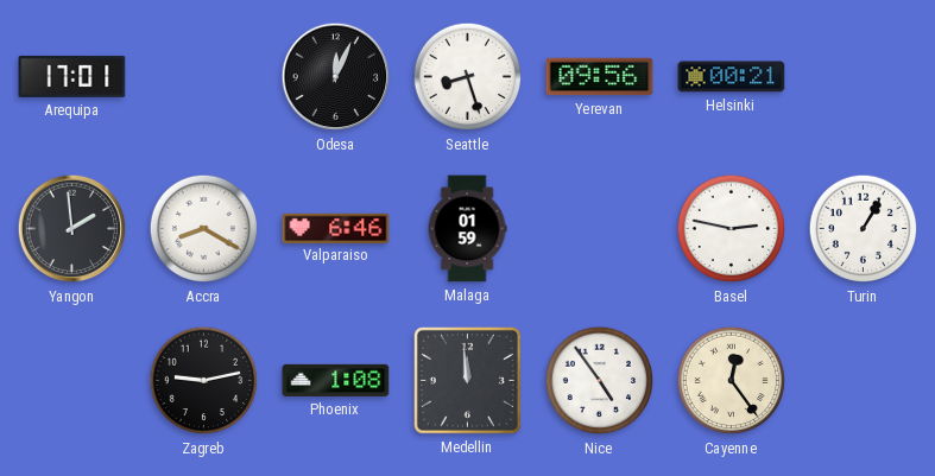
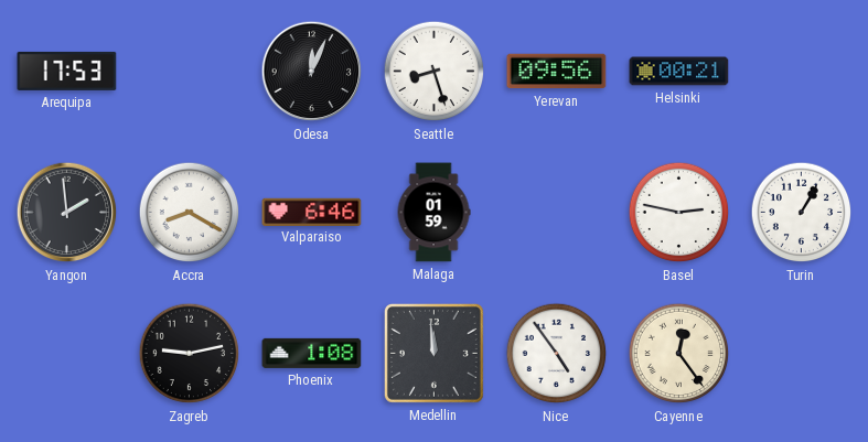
Arequipa: 17:01 -> 17:53
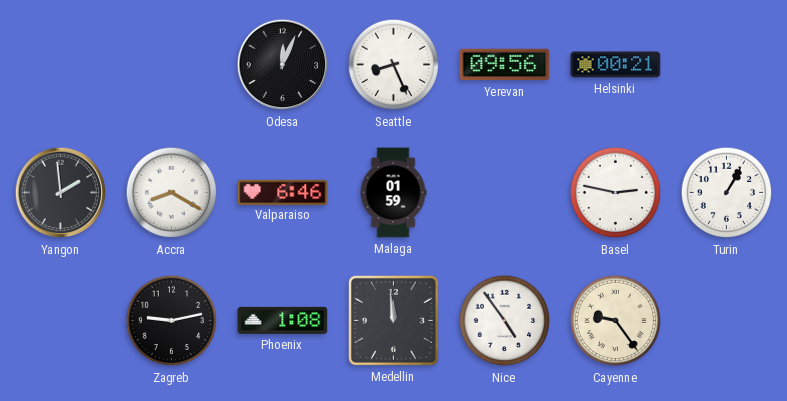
Arequipa: 17:53 -> none
Seattle: 8:27 -> 8:26
Cayenne: 12:24 -> 9:24
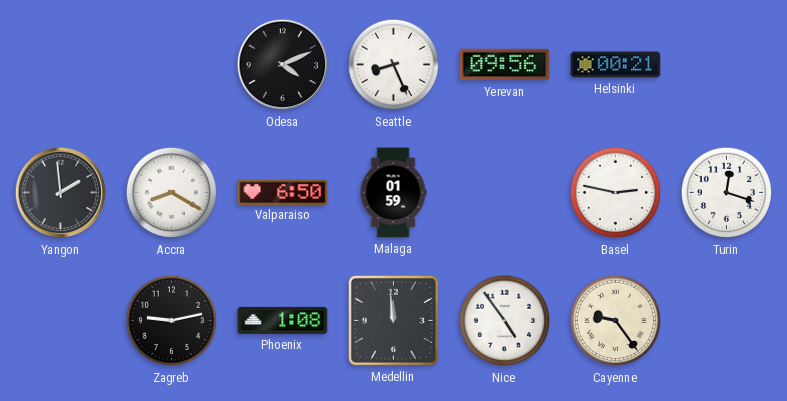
Odesa: 12:04 -> 4:11
Valparaiso: 6:46 -> 6:50
Turin: 1:05 -> 12:18
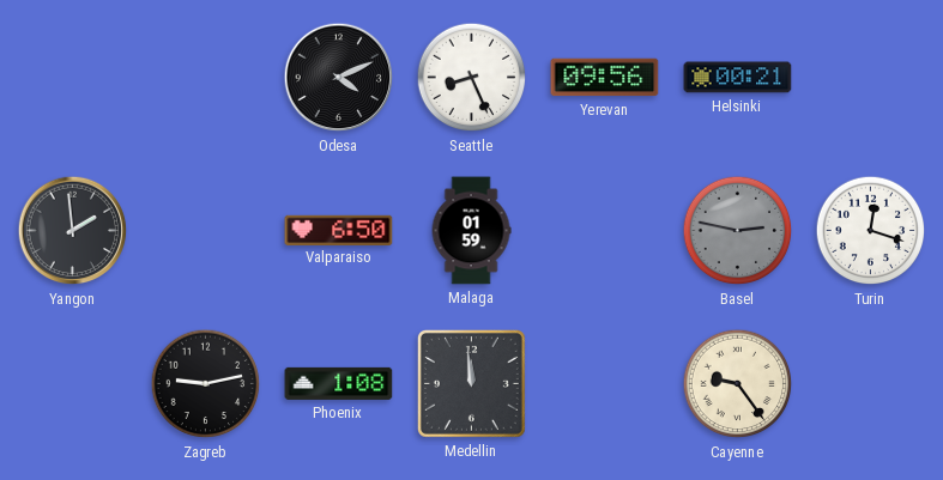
Accra: 8:20 -> none
Basel dial: white -> grey
Nice: 4:54 -> none
